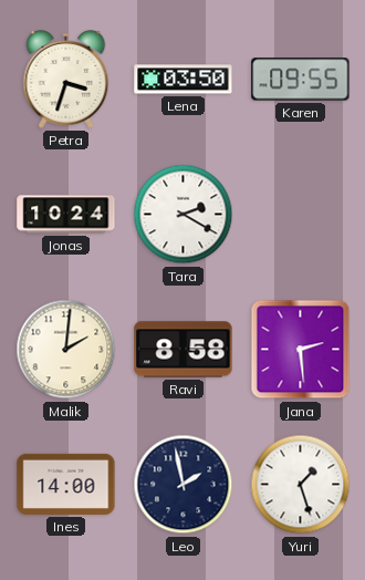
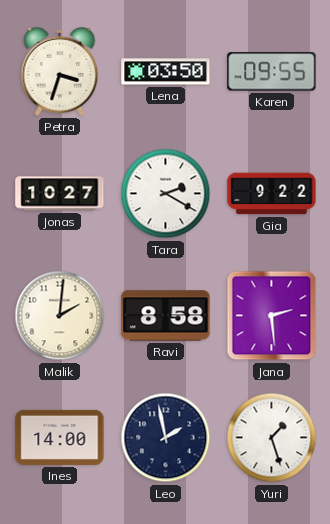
Jonas: 10:24 -> 10:27
Gia: none -> 9:22
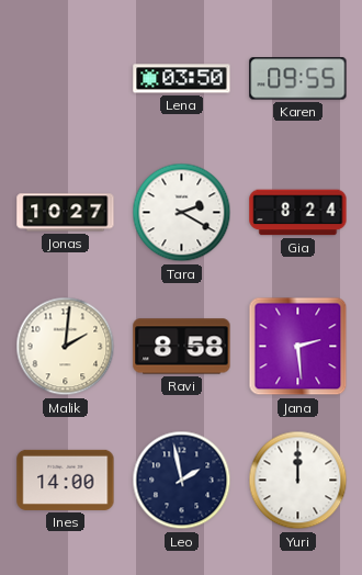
Petra: 3:33 -> none
Gia: 9:22 -> 8:24
Yuri: 1:27 -> 12:00
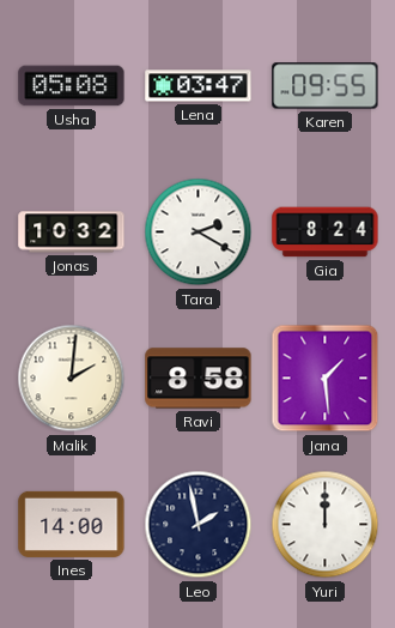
Usha: none -> 05:08
Lena: 03:50 -> 03:47
Jonas: 10:27 -> 10:32
Jana: 2:29 -> 1:29
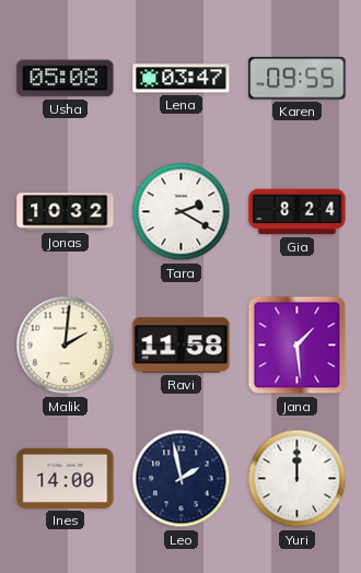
Ravi: 8:58 -> 11:58
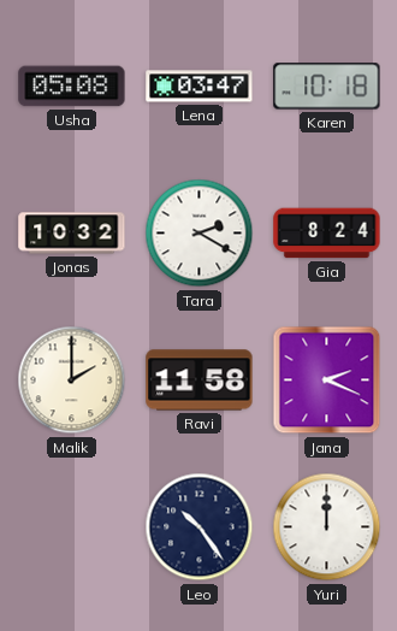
Karen: 09:55 -> 10:18
Malik: 2:01 -> 2:00
Jana: 1:29 -> 2:19
Ines: 14:00 -> none
Leo: 1:58 -> 10:24
